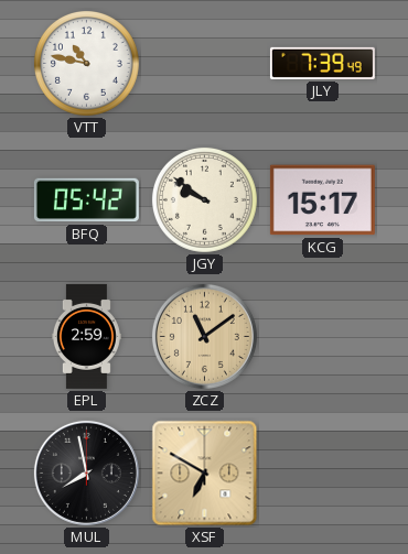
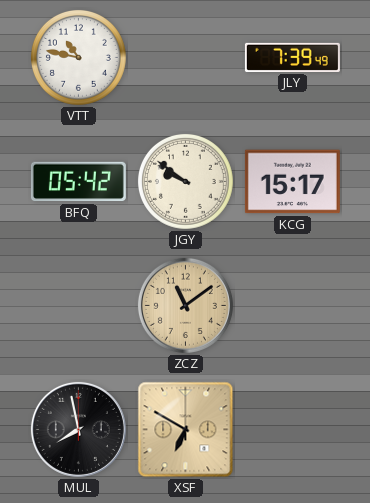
EPL: 2:59 -> none
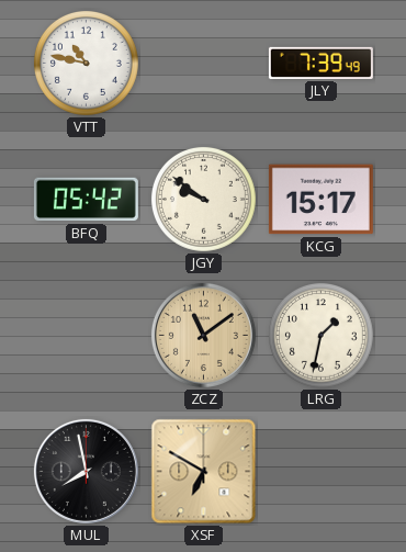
LRG: none -> 1:32
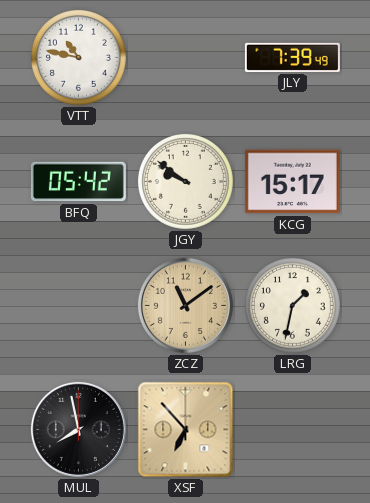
XSF: 6:50 -> 6:53
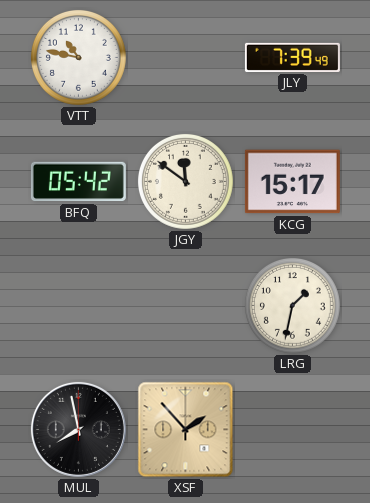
JGY: 9:51 -> 11:51
ZCZ: 11:09 -> none
XSF: 6:53 -> 1:53
